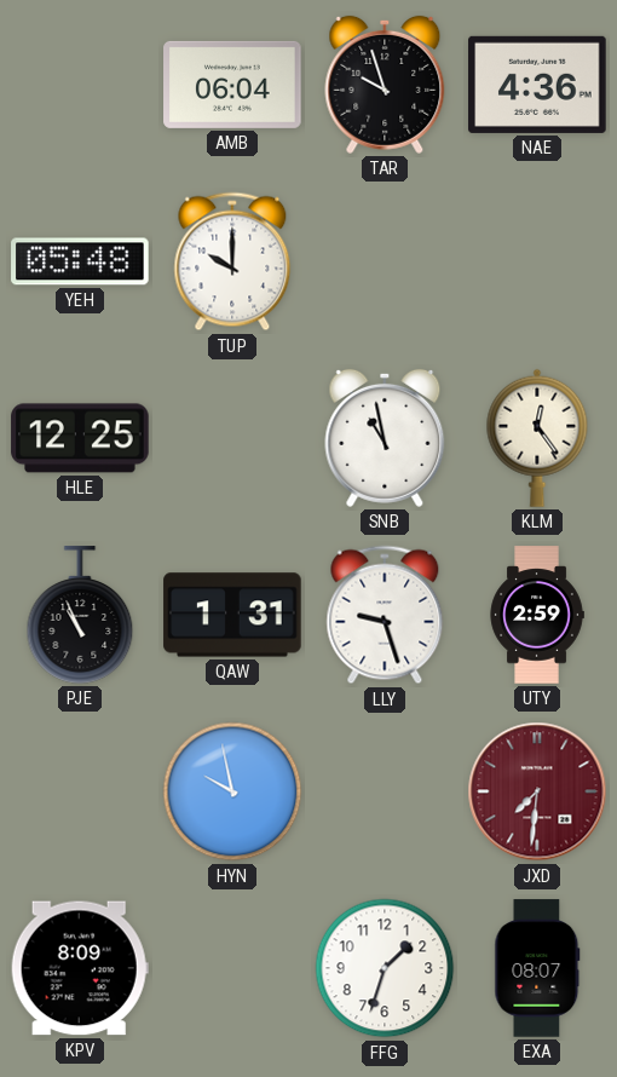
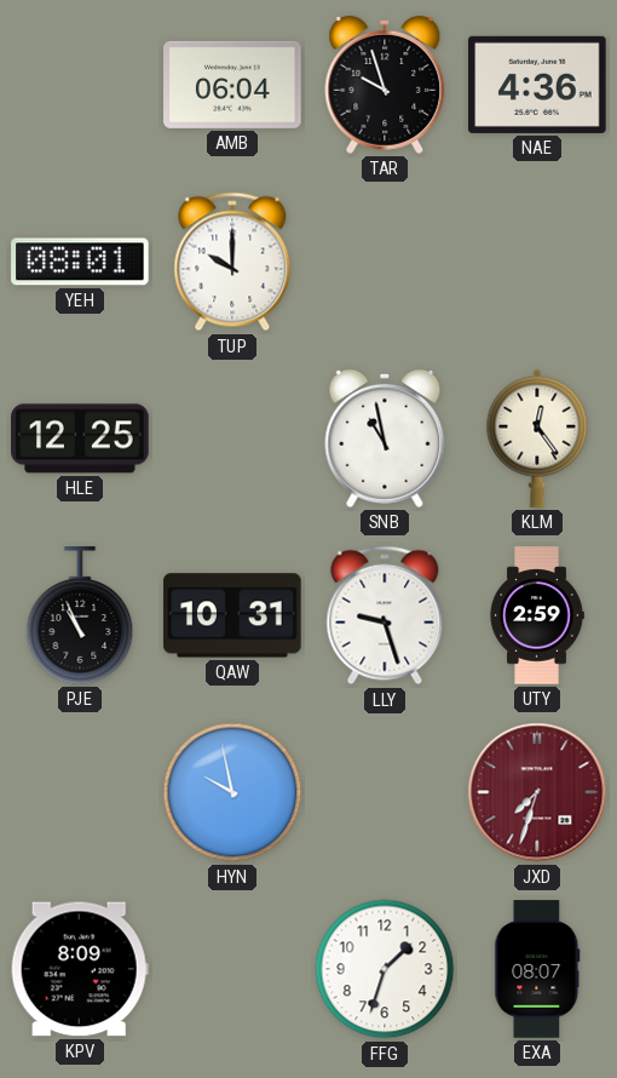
YEH: 05:48 -> 08:01
QAW: 1:31 -> 10:31
JXD: 7:31 -> 7:33
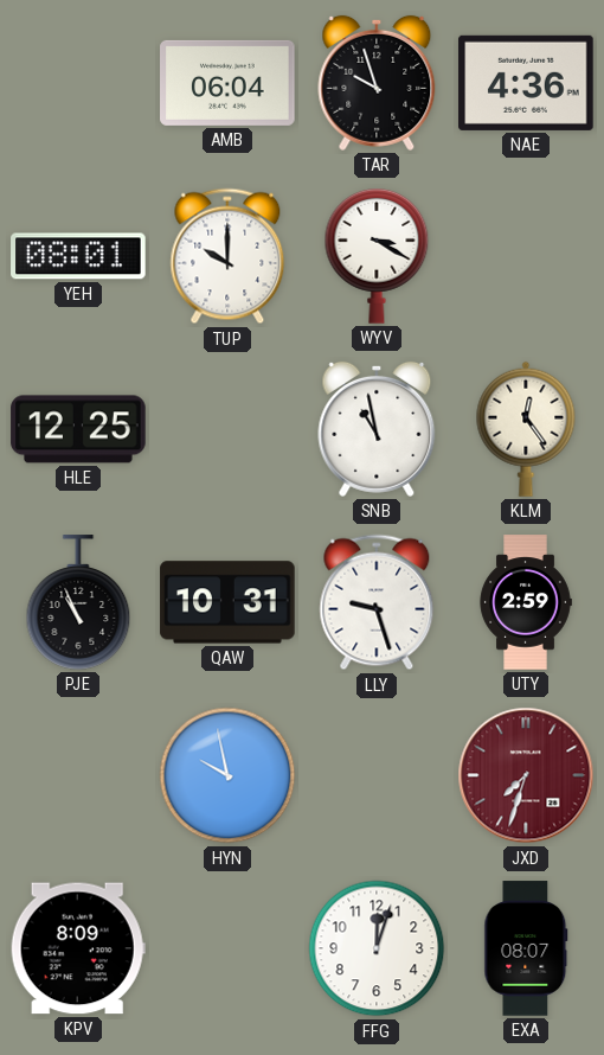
WYV: none -> 3:20
FFG: 1:33 -> 12:03
